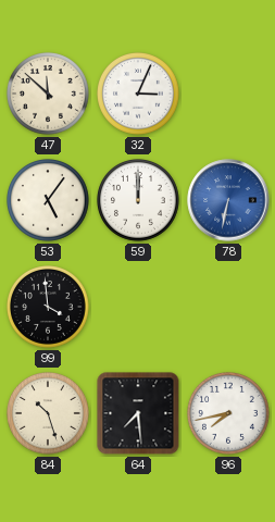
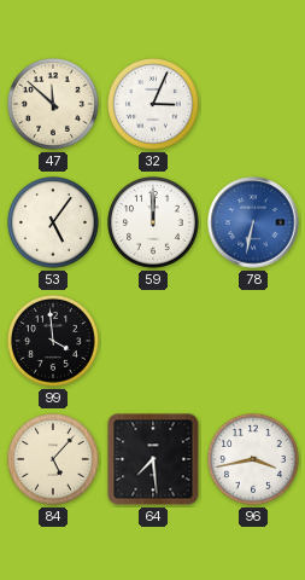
84: 10:27 -> 5:07
96: 7:43 -> 3:43
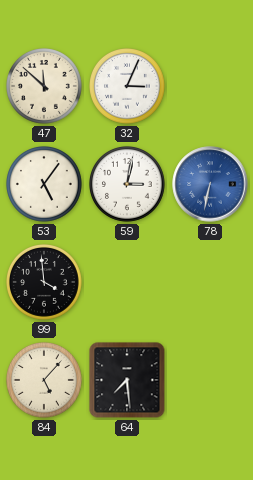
59: 12:00 -> 3:02
96: 3:43 -> none
